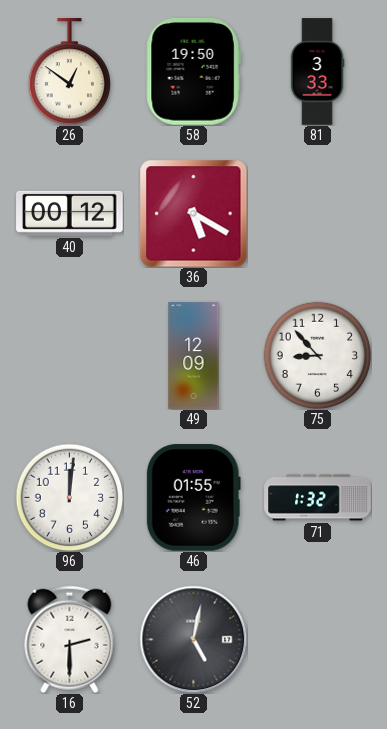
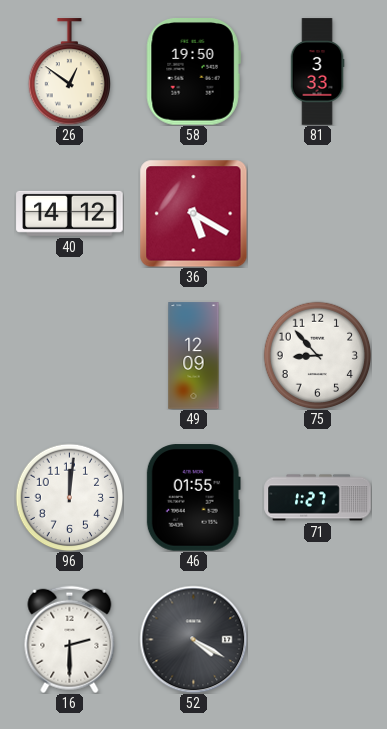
40: 00:12 -> 14:12
71: 1:32 -> 1:27
52: 5:02 -> 4:20
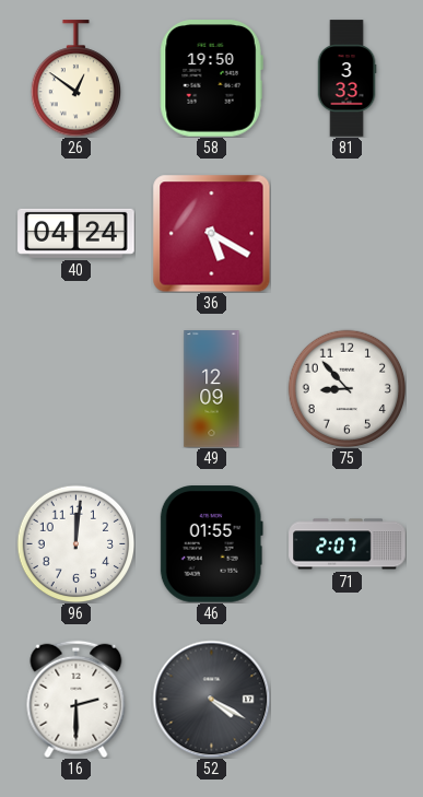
40: 14:12 -> 04:24
71: 1:27 -> 2:07
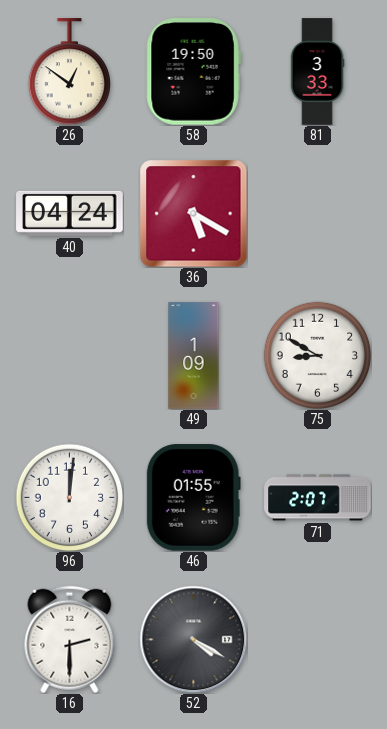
49: 12:09 -> 1:09
75: 8:53 -> 8:50
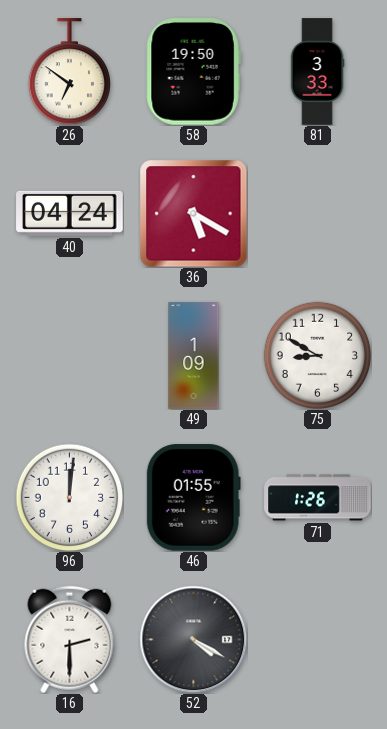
26: 12:51 -> 6:51
71: 2:07 -> 1:26
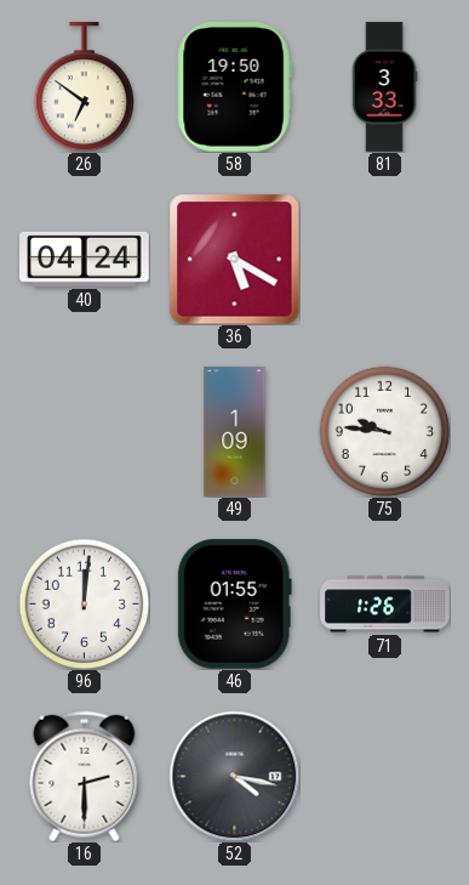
75: 8:50 -> 9:46
52: 4:20 -> 4:17
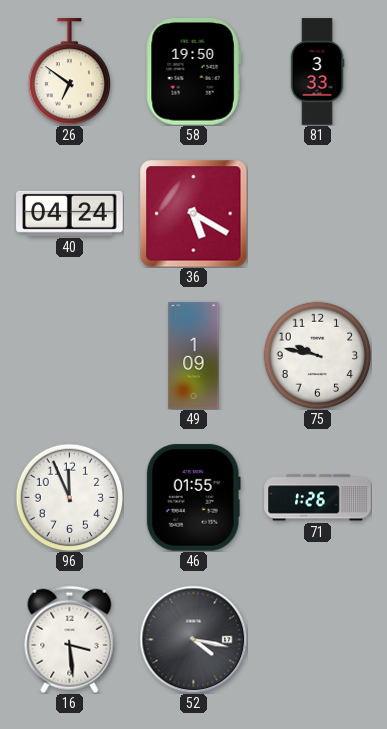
75: 9:46 -> 9:47
96: 12:01 -> 11:56
16: 2:30 -> 3:29
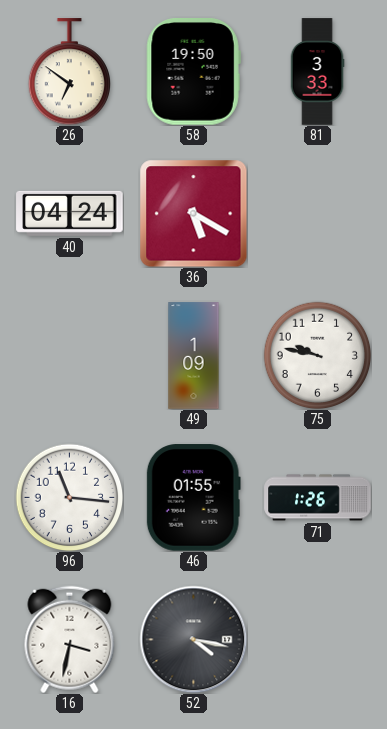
96: 11:56 -> 11:16
16: 3:29 -> 3:32
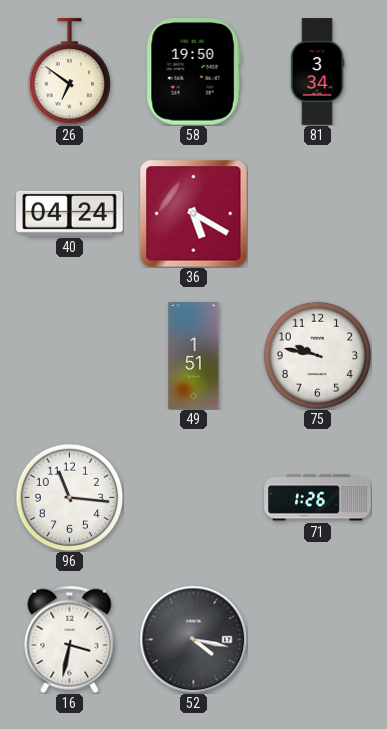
81: 3:33 -> 3:34
49: 1:09 -> 1:51
46: 01:55 -> none
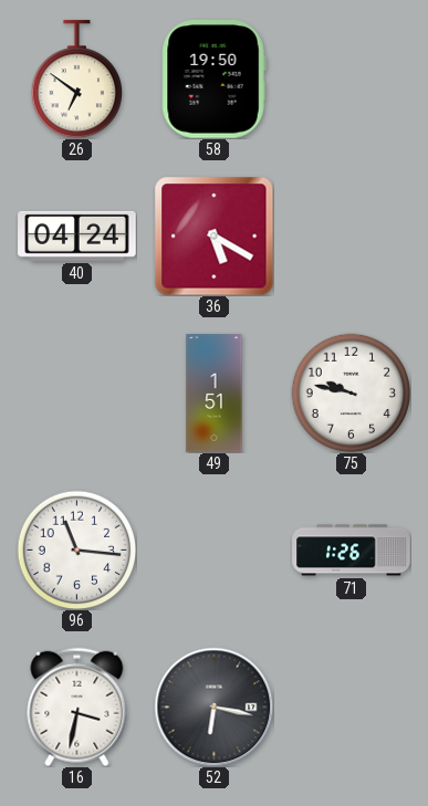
81: 3:34 -> none
52: 4:17 -> 6:17
